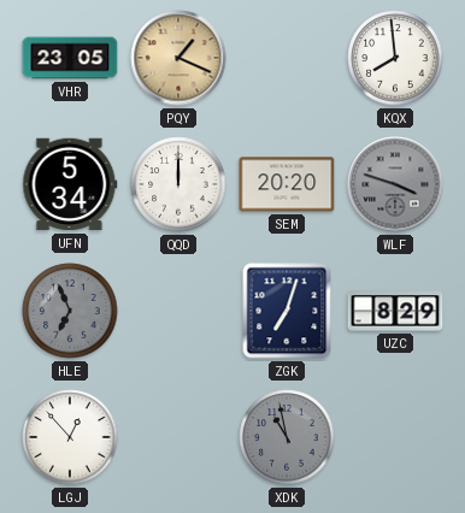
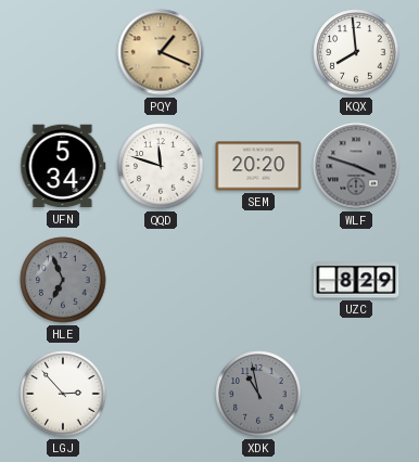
VHR: 23:05 -> none
QQD: 12:00 -> 11:48
ZGK: 7:03 -> none
LGJ: 12:53 -> 2:53
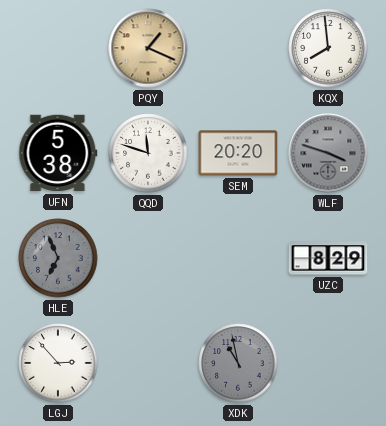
UFN: 5:34 -> 5:38
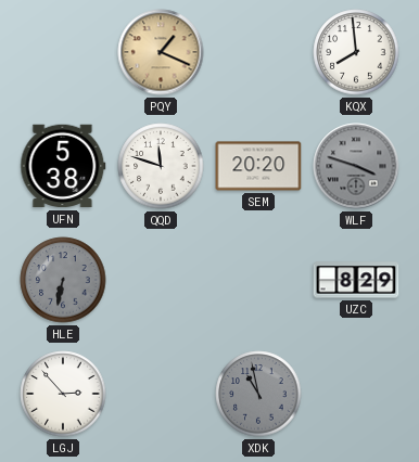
HLE: 6:56 -> 6:32
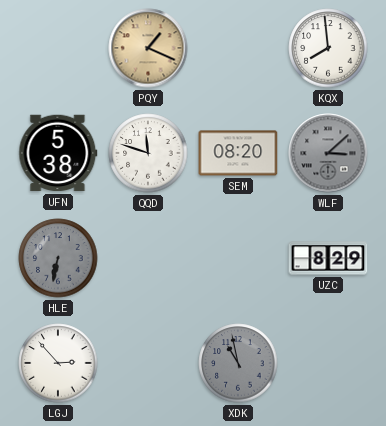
SEM: 20:20 -> 08:20
WLF: 3:48 -> 3:08
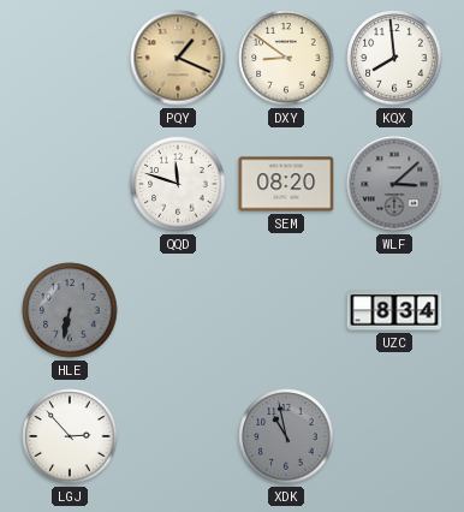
DXY: none -> 8:51
UFN: 5:38 -> none
UZC: 8:29 -> 8:34
